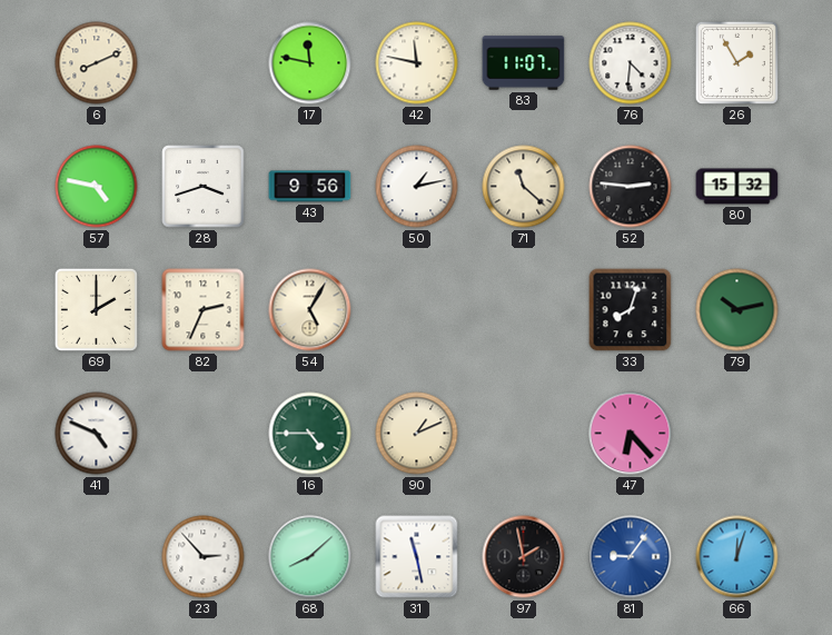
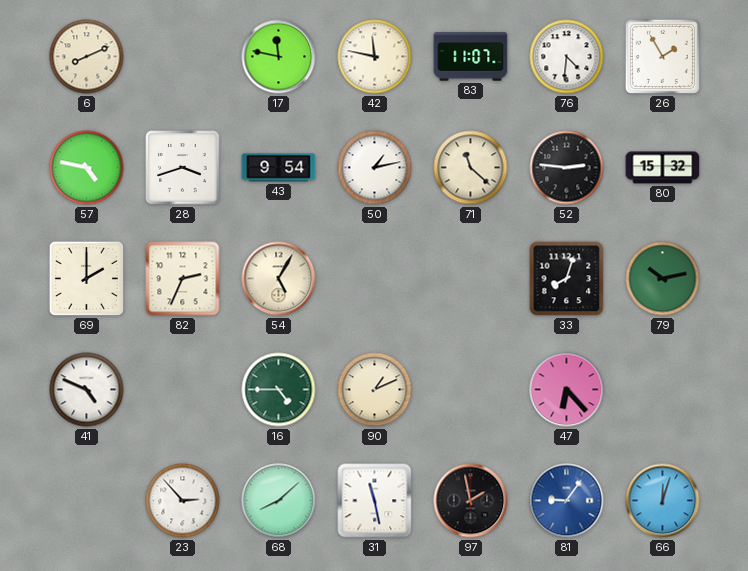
43: 9:56 -> 9:54
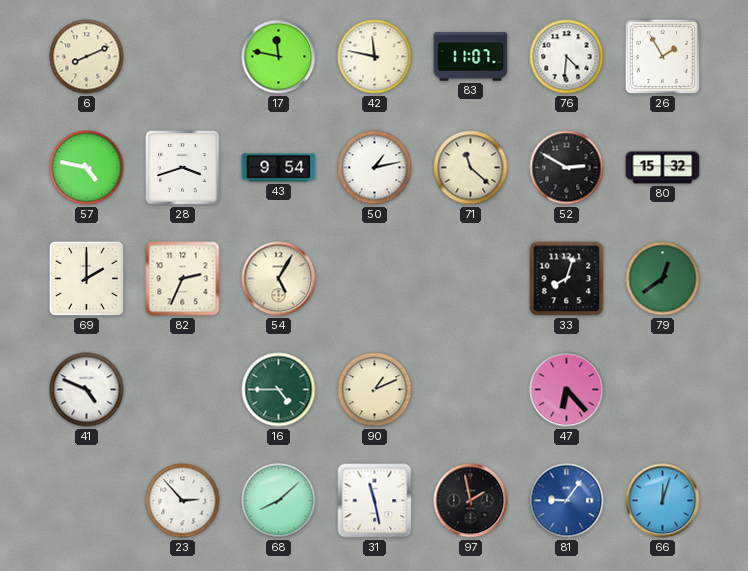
52: 2:46 -> 2:50
79: 10:13 -> 12:39
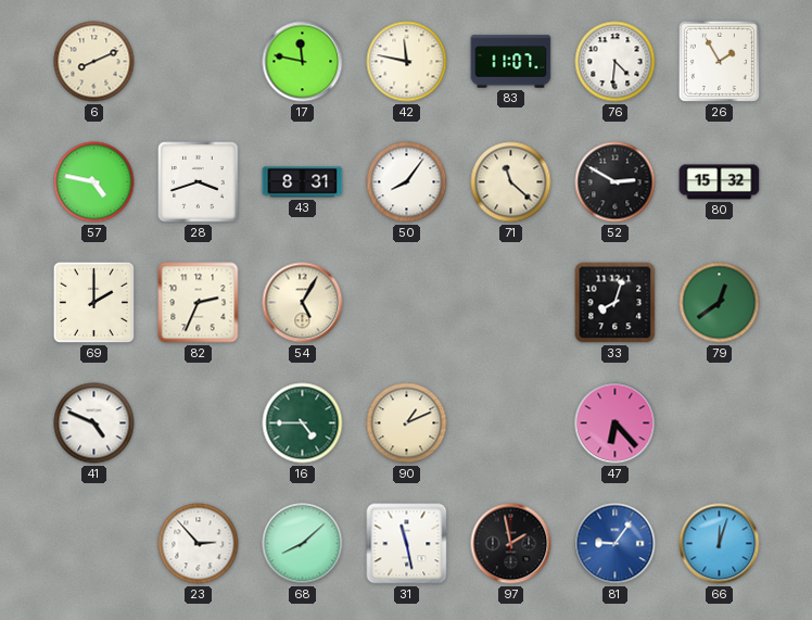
43: 9:54 -> 8:31
50: 1:13 -> 8:06
